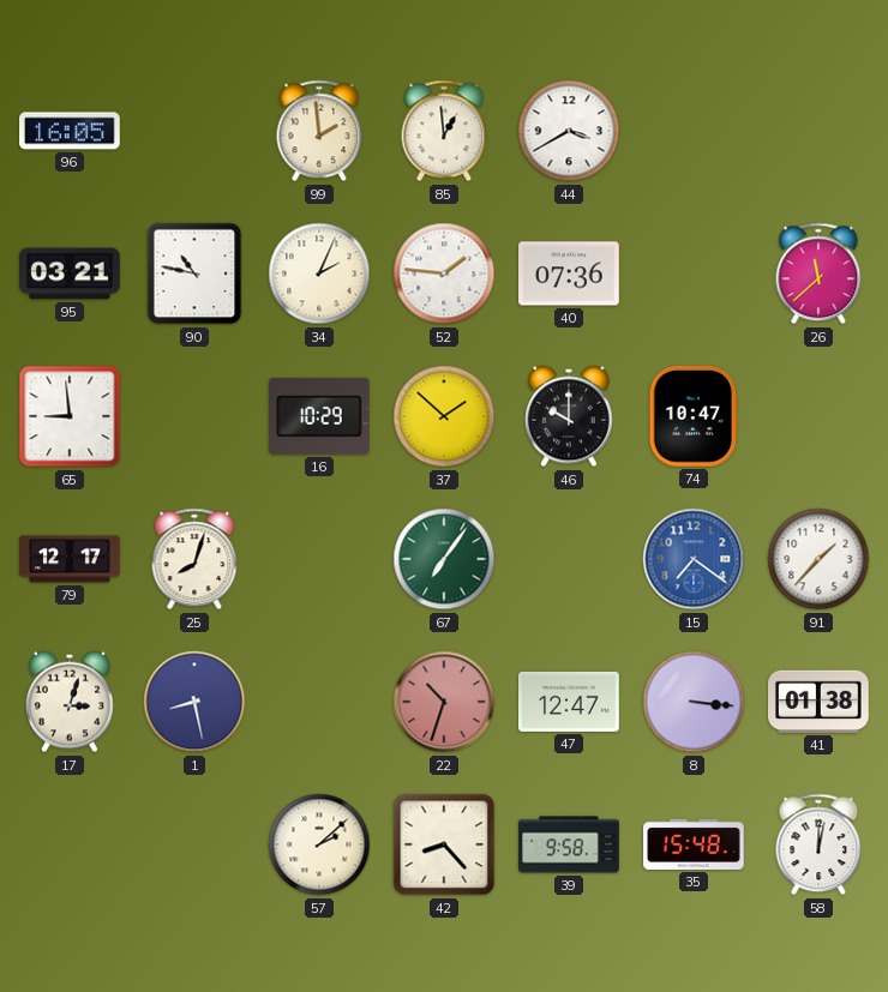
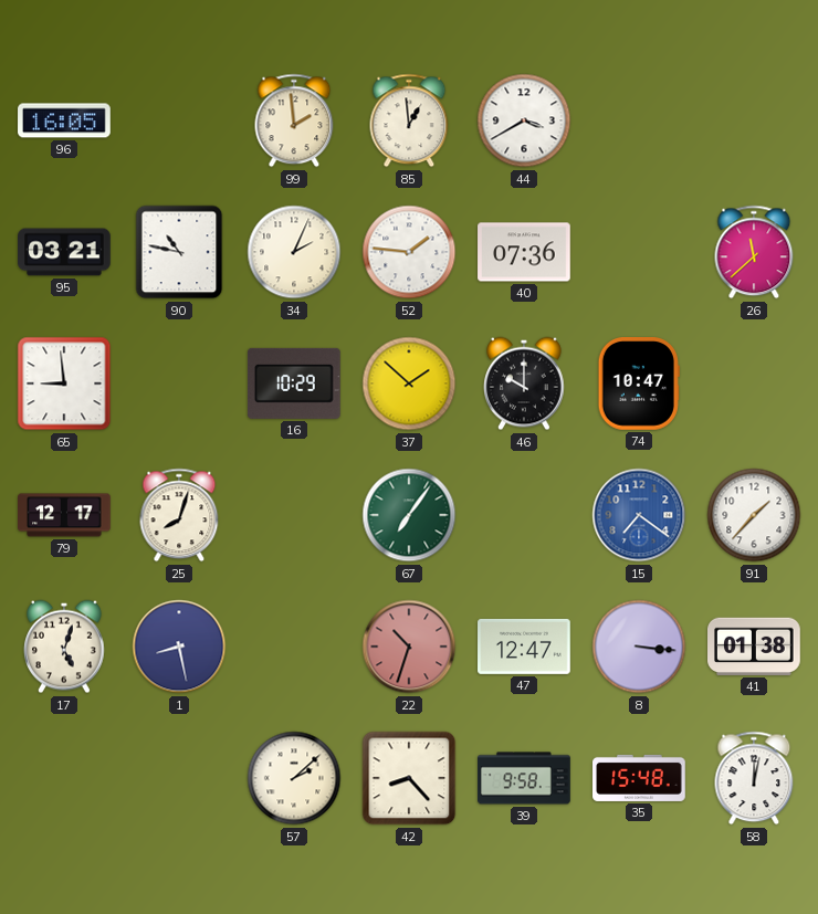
17: 3:03 -> 5:03
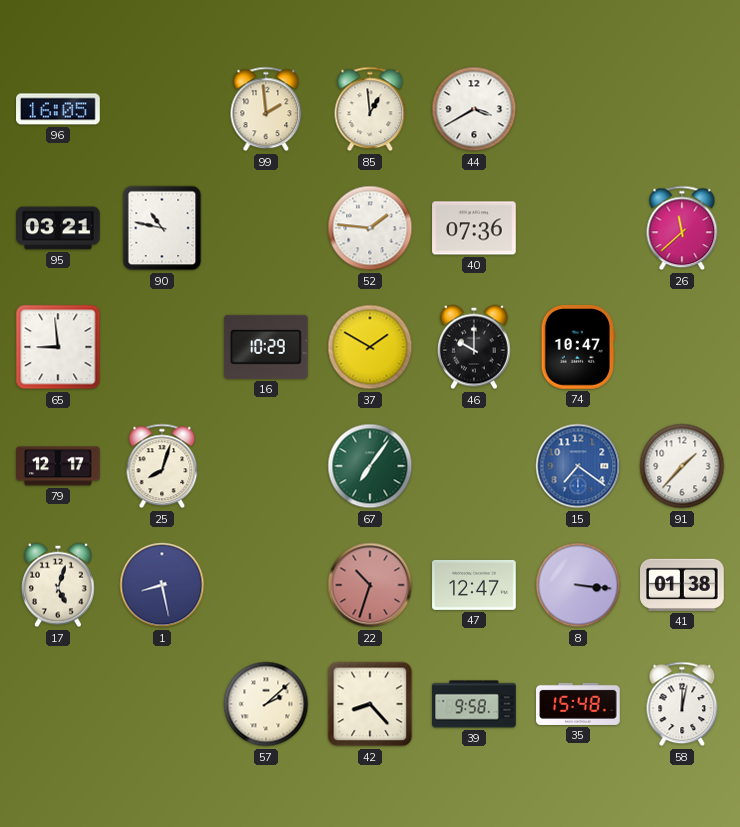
34: 2:04 -> none
37: 1:52 -> 1:50
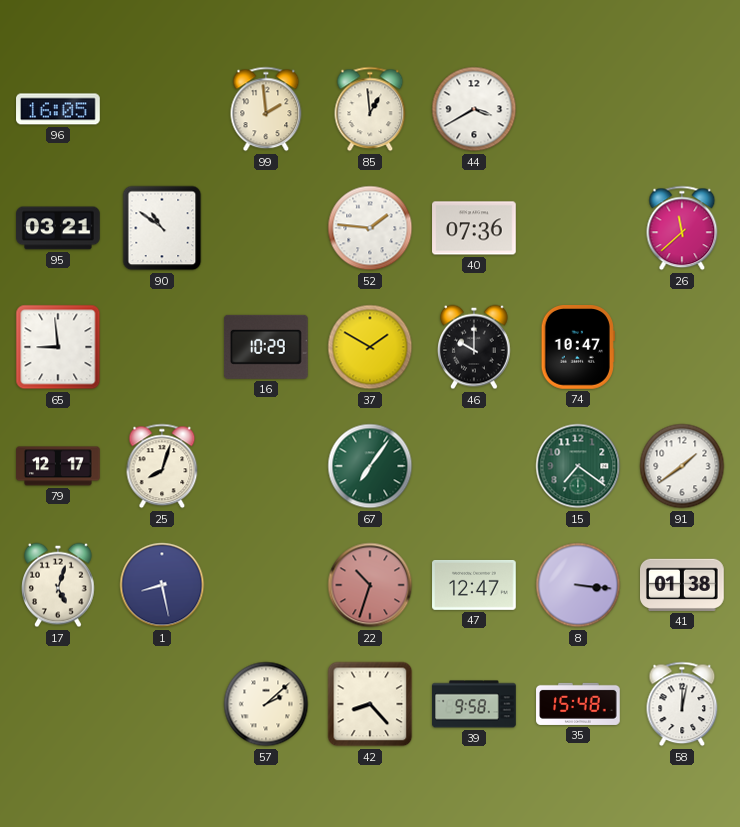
90: 10:47 -> 10:51
15 dial: blue -> green
91: 1:37 -> 1:39
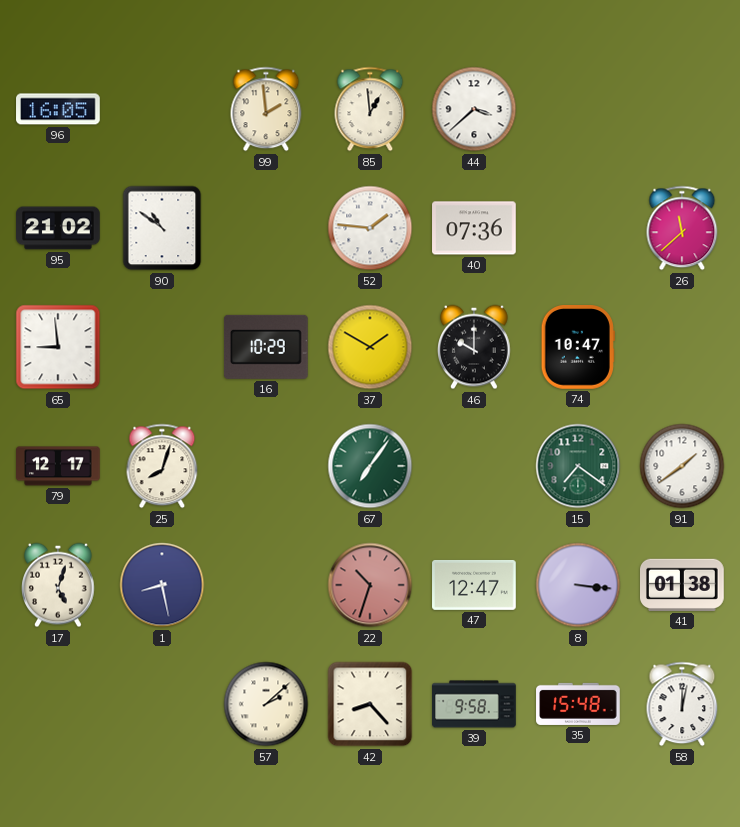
44: 3:40 -> 3:38
95: 03:21 -> 21:02
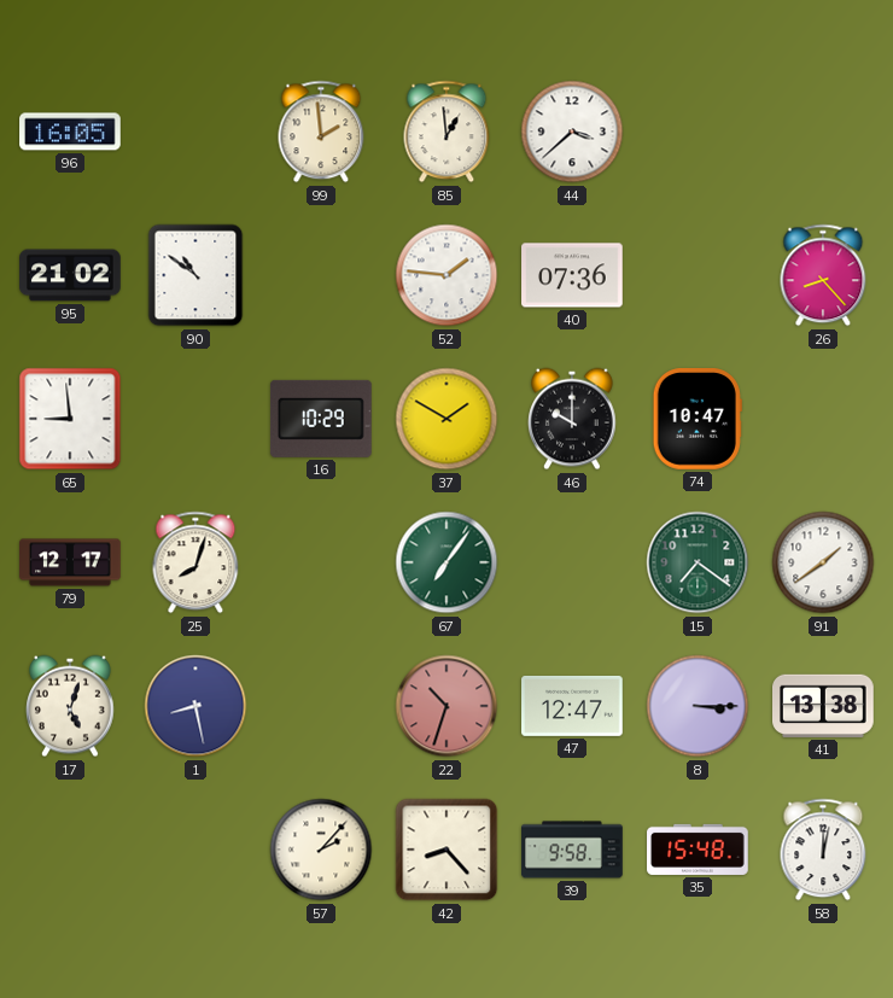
26: 11:38 -> 8:23
8: 3:16 -> 3:15
41: 01:38 -> 13:38
57: 2:08 -> 2:07
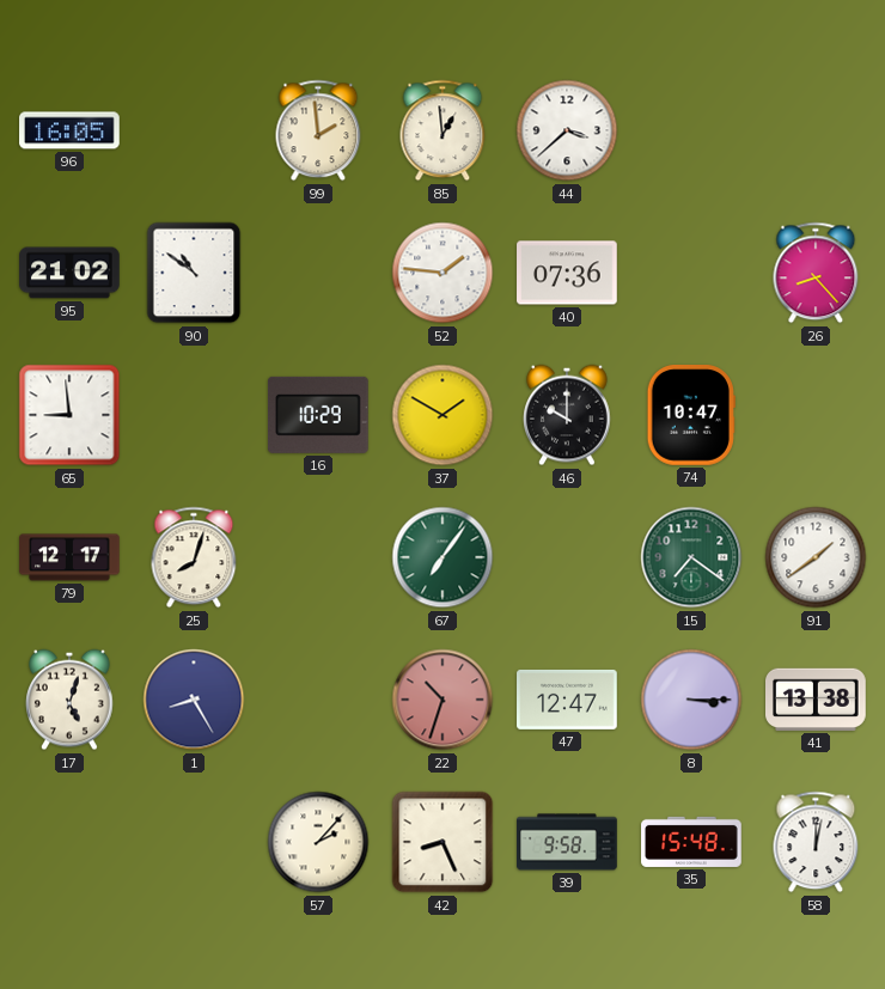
1: 8:28 -> 8:25
42: 8:23 -> 8:26
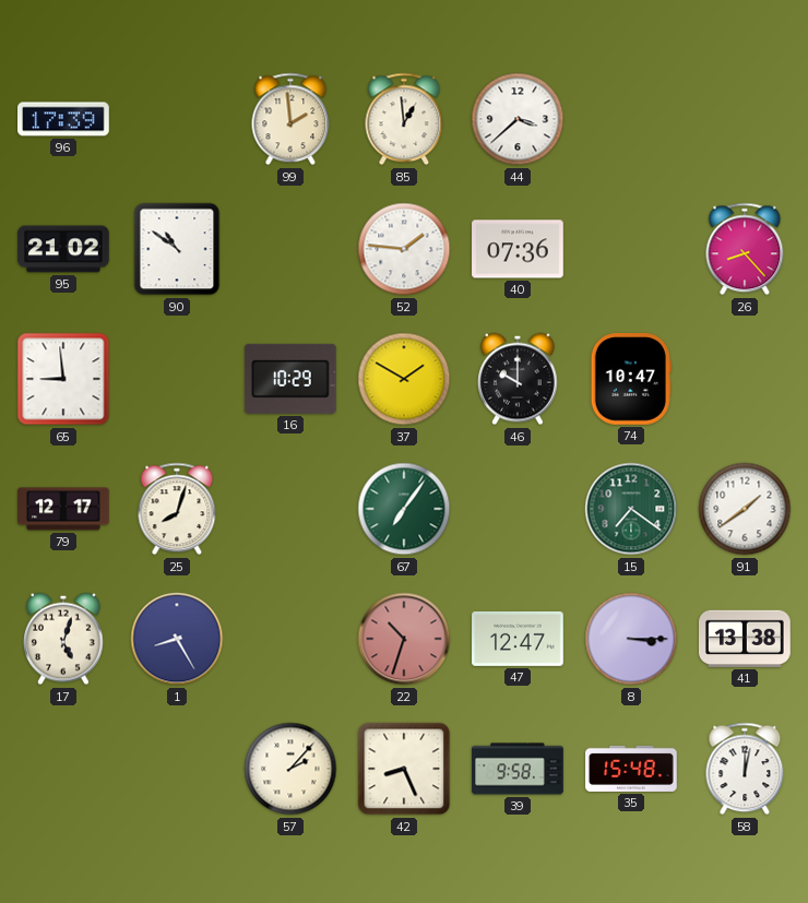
96: 16:05 -> 17:39
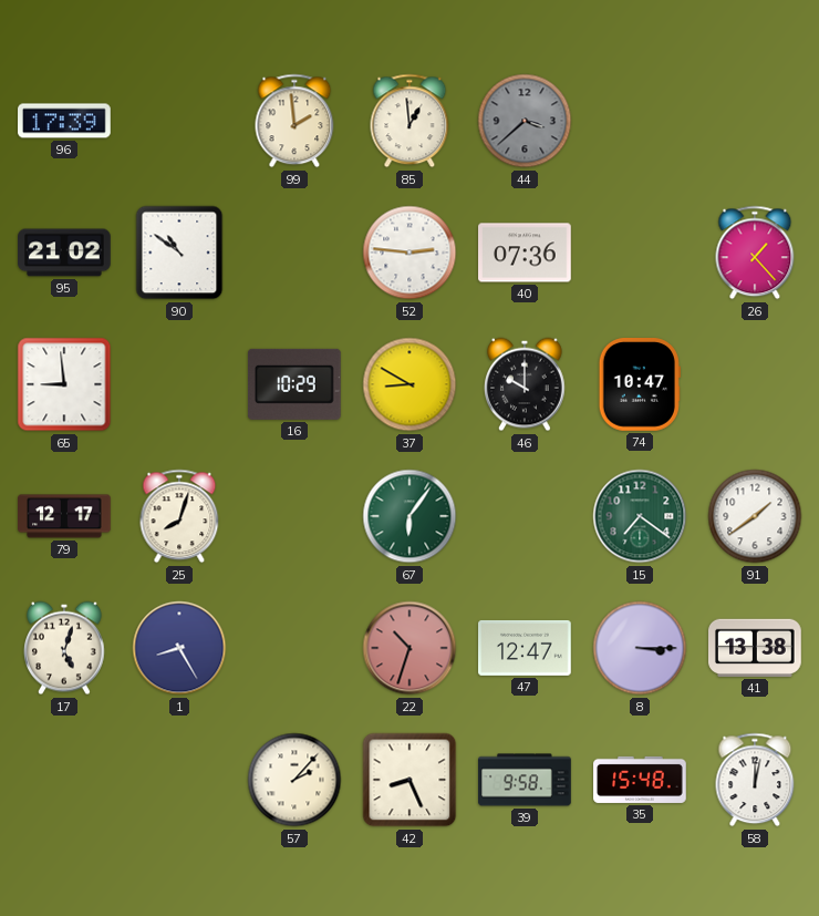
44 dial: white -> grey
52: 1:46 -> 2:46
26: 8:23 -> 1:23
37: 1:50 -> 8:50
67: 7:06 -> 6:06
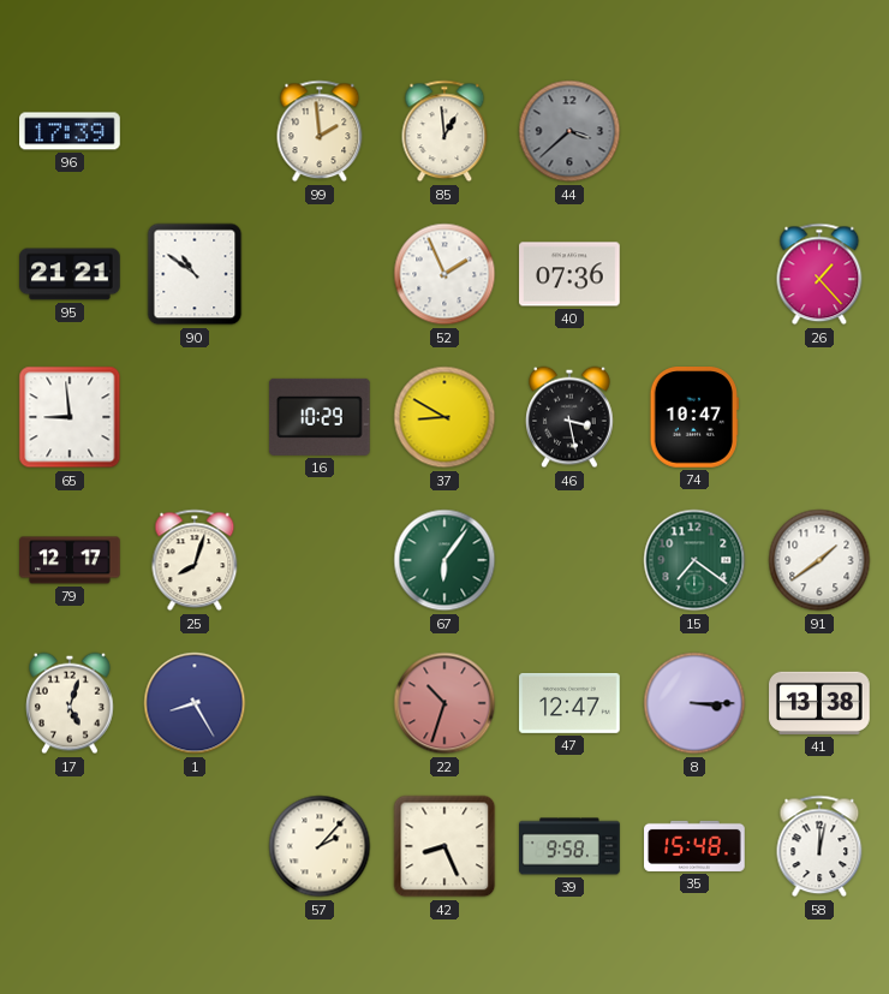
95: 21:02 -> 21:21
52: 2:46 -> 1:56
46: 10:00 -> 3:28
